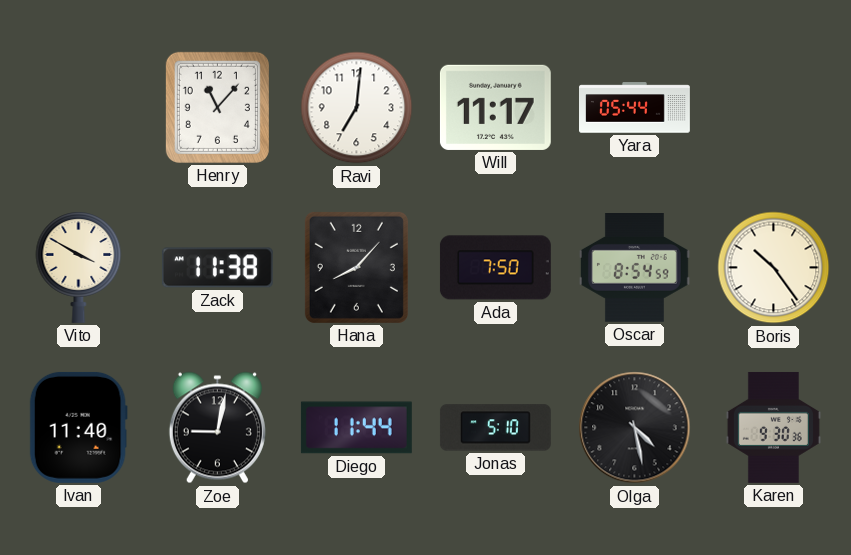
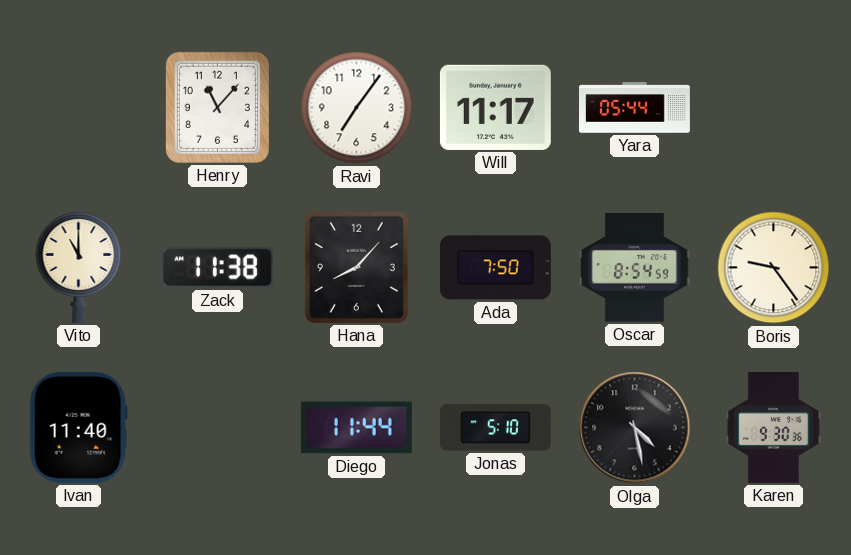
Ravi: 7:01 -> 7:06
Vito: 3:50 -> 11:00
Boris: 10:24 -> 9:24
Zoe: 9:02 -> none
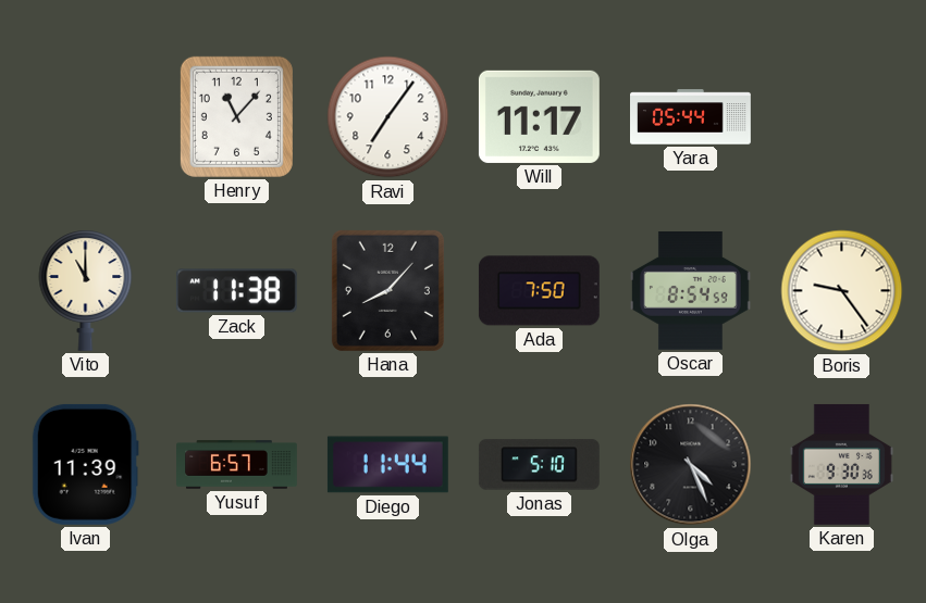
Ivan: 11:40 -> 11:39
Yusuf: none -> 6:57
Olga: 4:28 -> 4:26
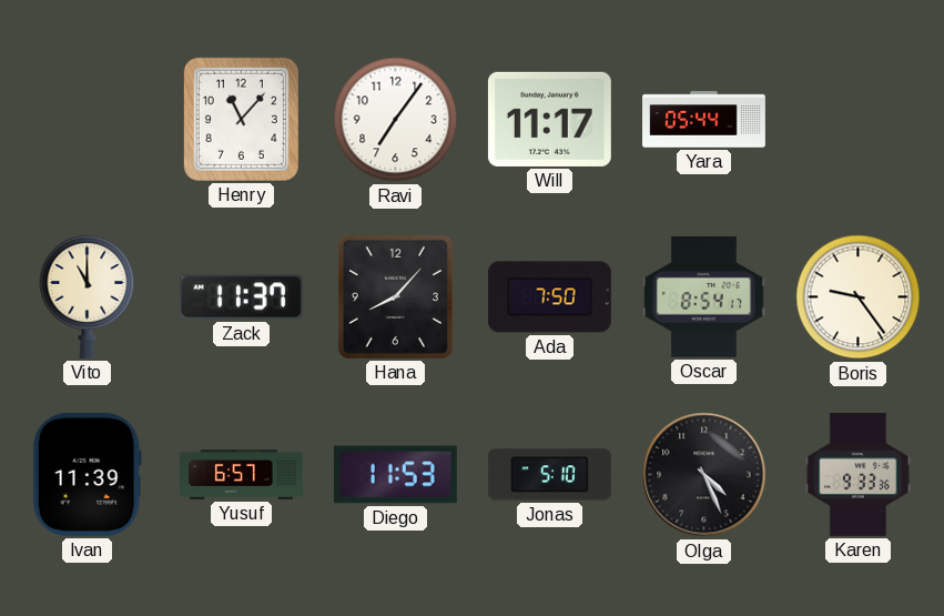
Zack: 11:38 -> 11:37
Oscar: 8:54:59 -> 8:54:17
Diego: 11:44 -> 11:53
Karen: 9:30 -> 9:33
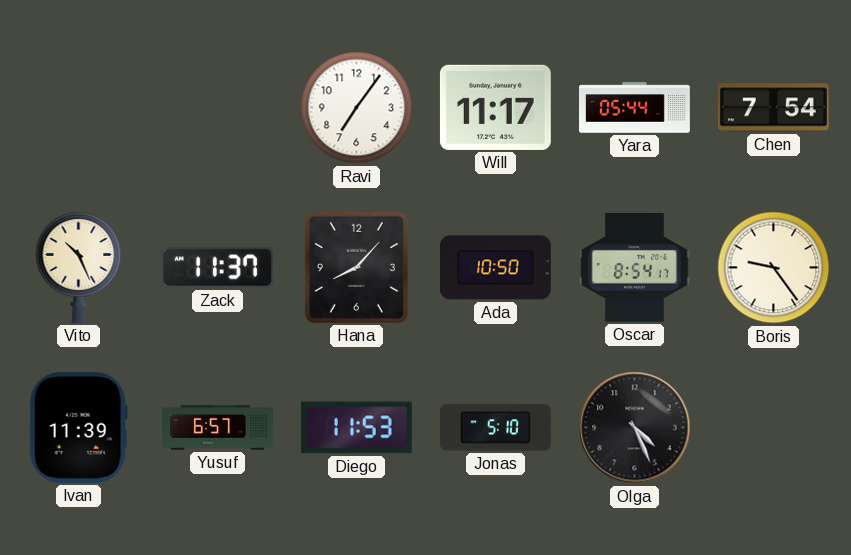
Henry: 11:07 -> none
Chen: none -> 7:54
Vito: 11:00 -> 10:26
Ada: 7:50 -> 10:50
Karen: 9:33 -> none
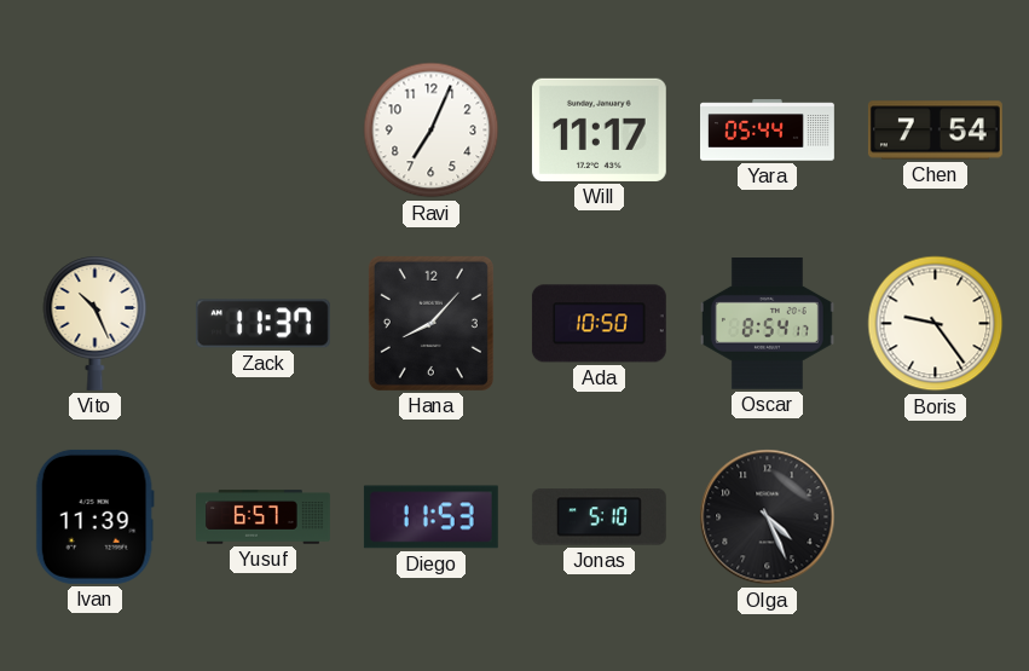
Ravi: 7:06 -> 7:04
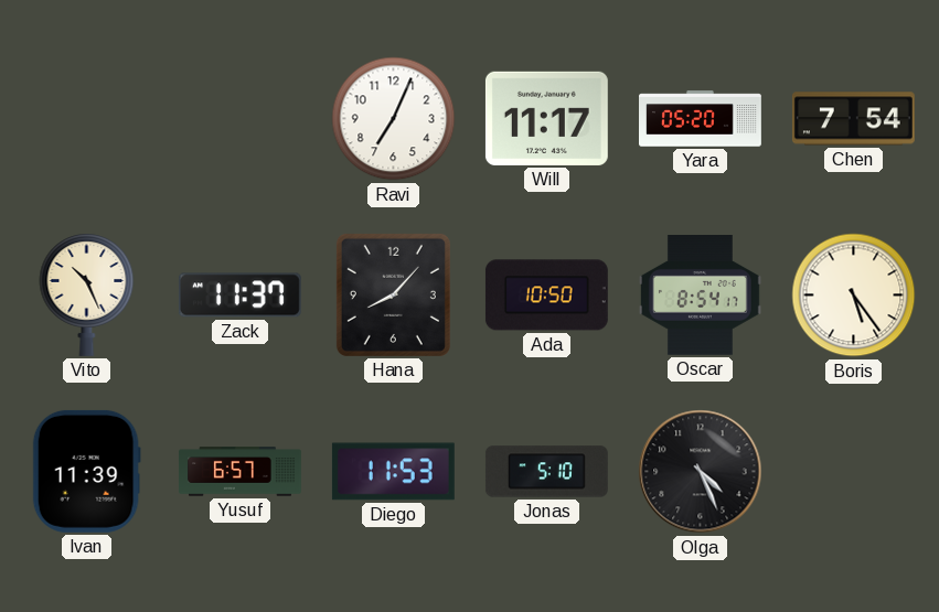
Yara: 05:44 -> 05:20
Boris: 9:24 -> 5:24
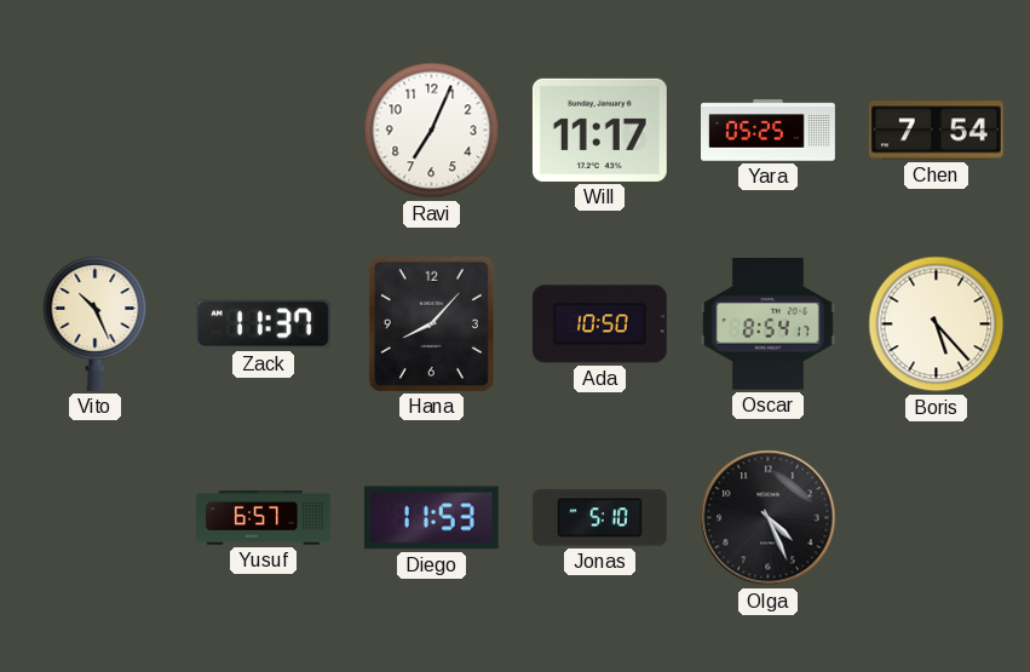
Yara: 05:20 -> 05:25
Boris: 5:24 -> 5:23
Ivan: 11:39 -> none
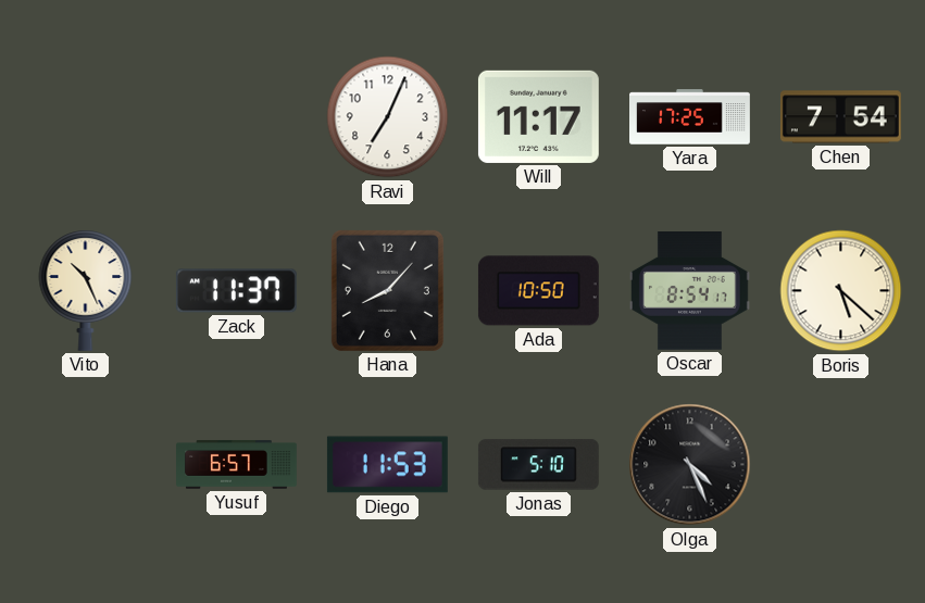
Yara: 05:25 -> 17:25
Boris: 5:23 -> 5:22
